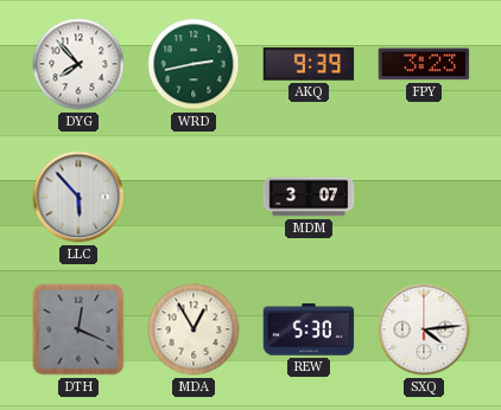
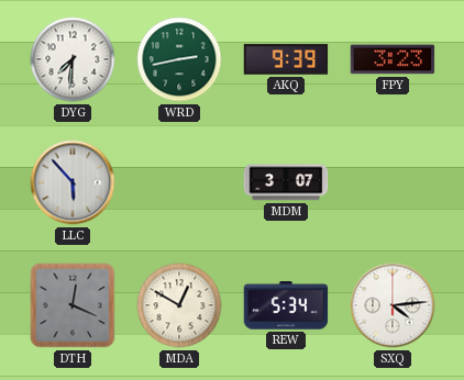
DYG: 7:53 -> 7:31
MDA: 12:55 -> 12:50
REW: 5:30 -> 5:34
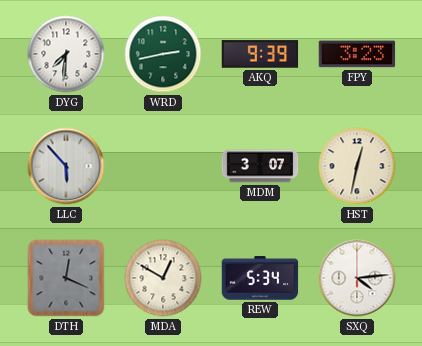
HST: none -> 12:32
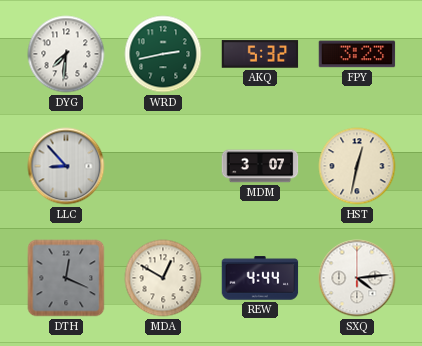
AKQ: 9:39 -> 5:32
LLC: 5:53 -> 8:53
REW: 5:34 -> 4:44
